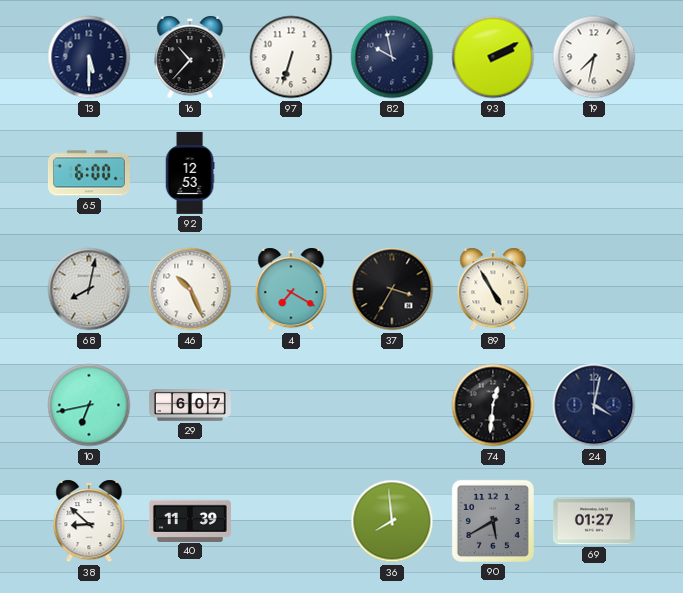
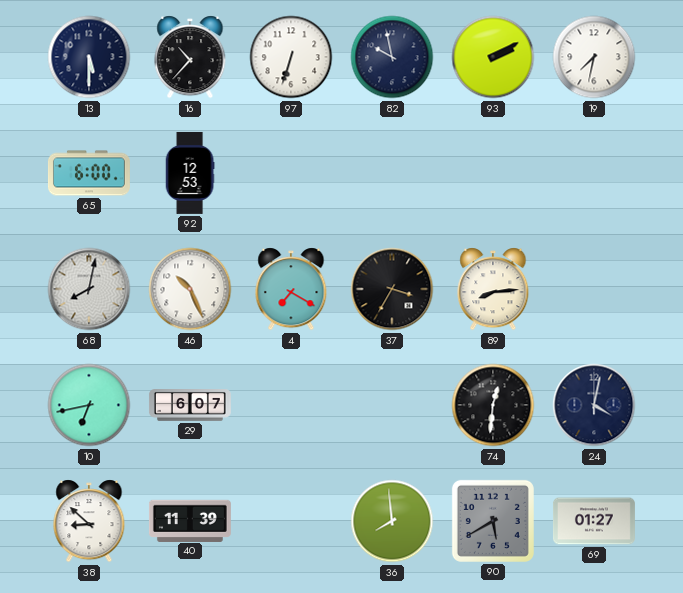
89: 4:55 -> 8:14
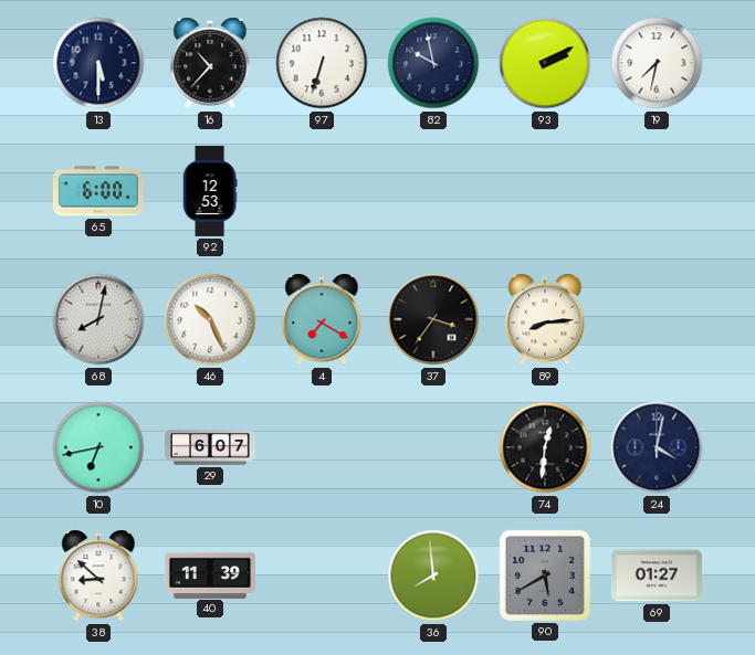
37: 3:35 -> 3:36
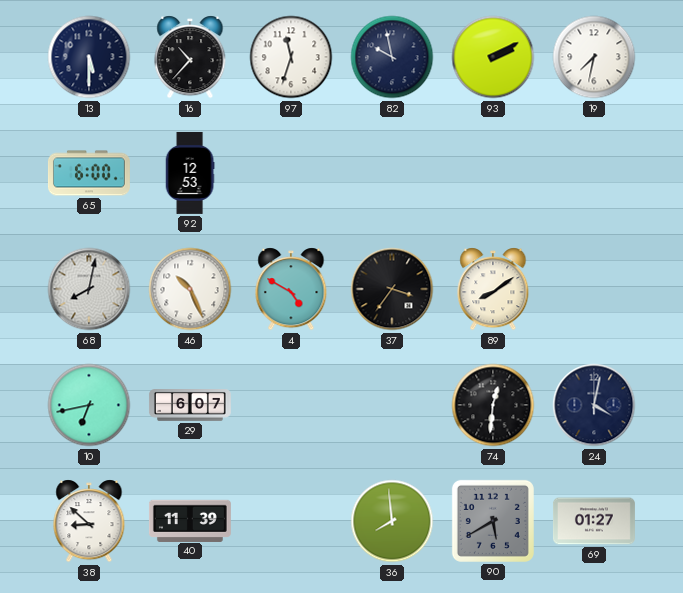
97: 6:33 -> 11:33
4: 7:20 -> 4:50
89: 8:14 -> 8:09
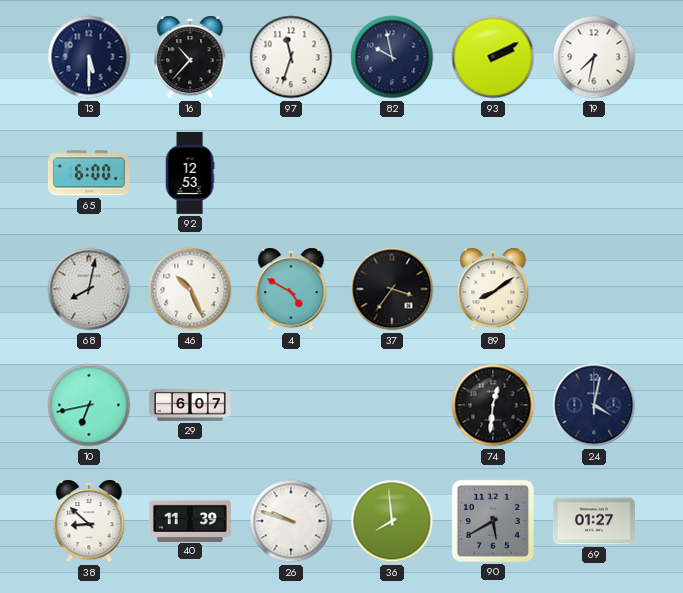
26: none -> 9:48
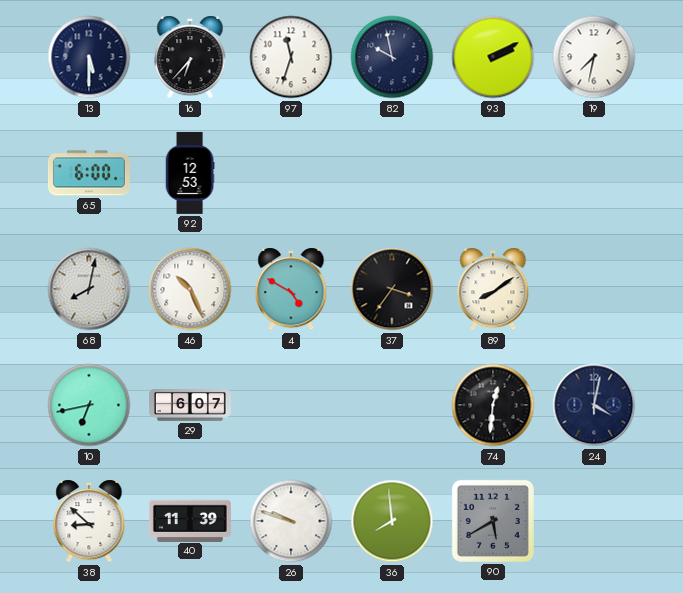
16: 10:37 -> 6:37
69: 01:27 -> none
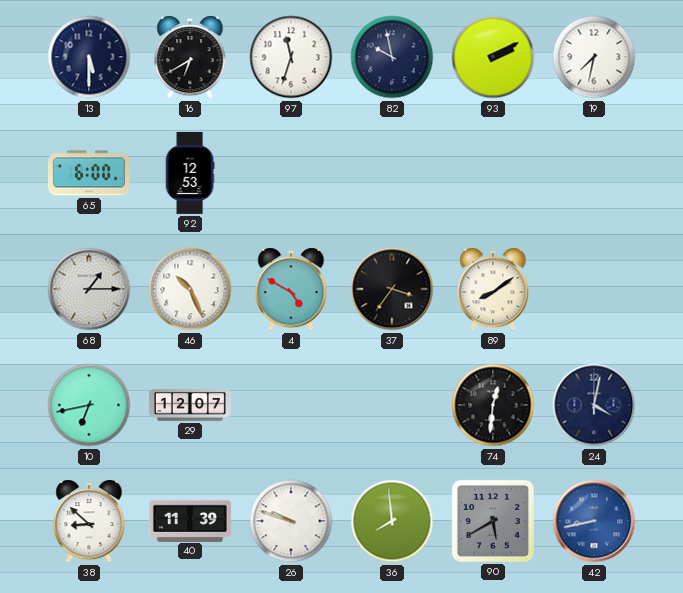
16: 6:37 -> 6:40
68: 8:02 -> 1:15
29: 6:07 -> 12:07
42: none -> 8:43
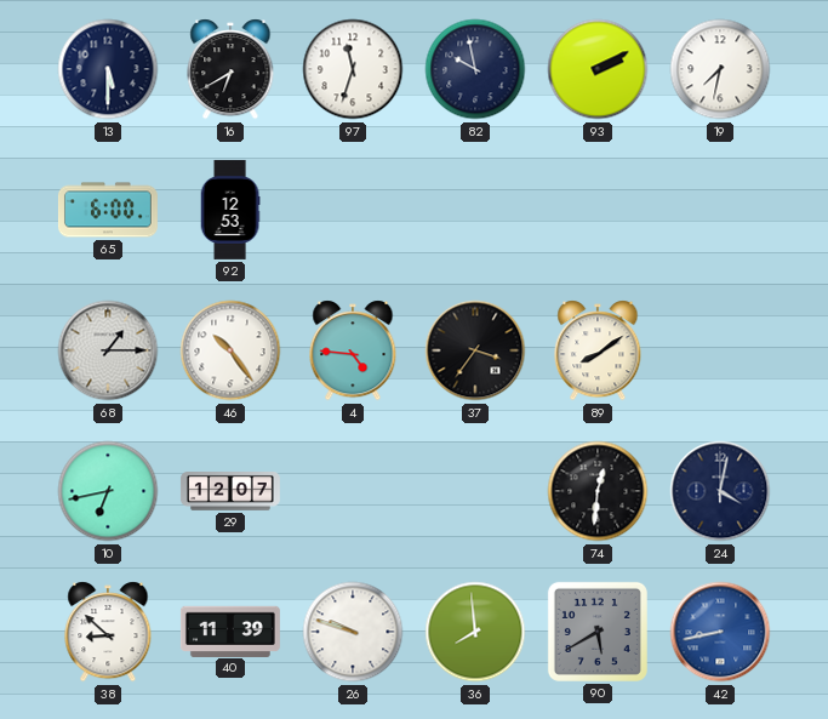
46: 10:26 -> 10:24
4: 4:50 -> 4:46
